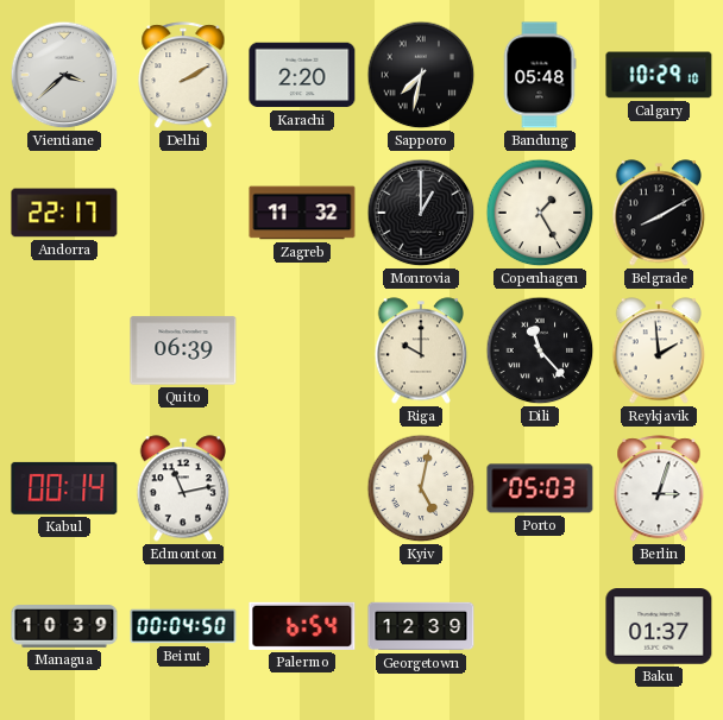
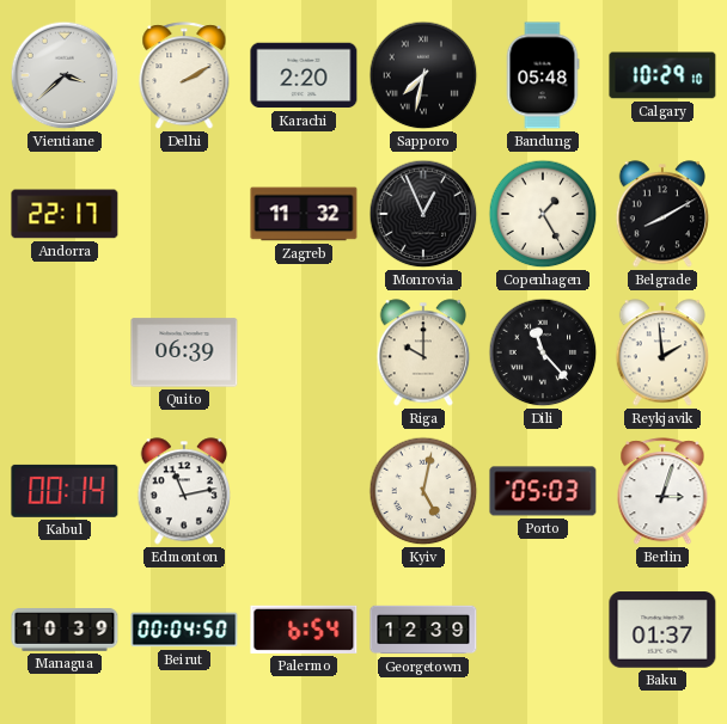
Monrovia: 1:00 -> 12:56
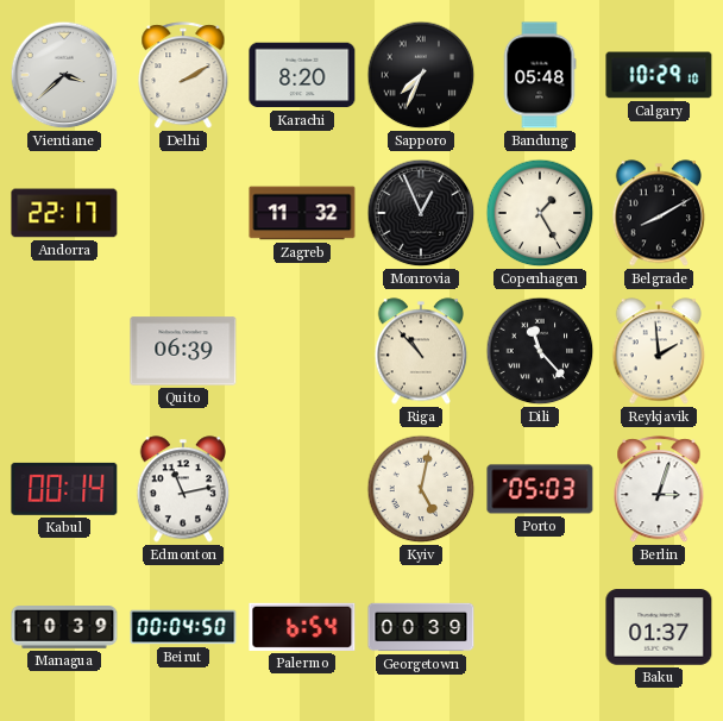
Karachi: 2:20 -> 8:20
Sapporo: 7:32 -> 7:34
Riga: 10:00 -> 10:53
Georgetown: 12:39 -> 00:39
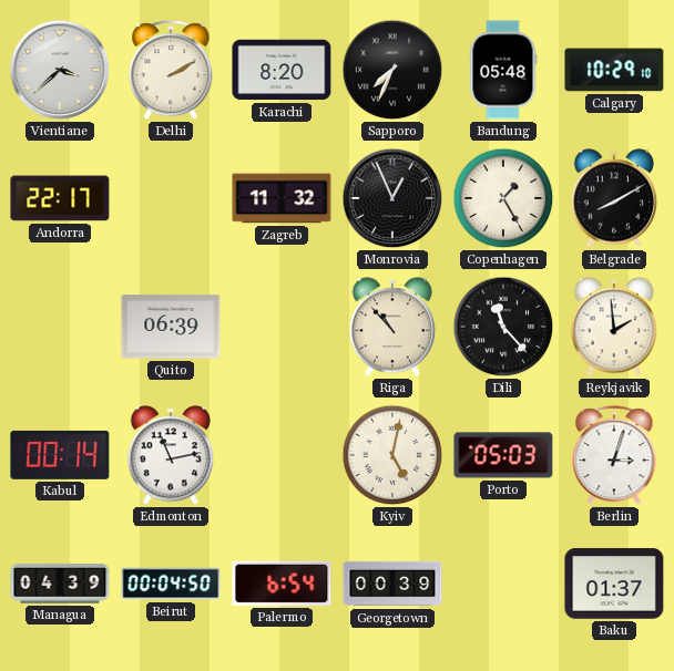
Managua: 10:39 -> 04:39
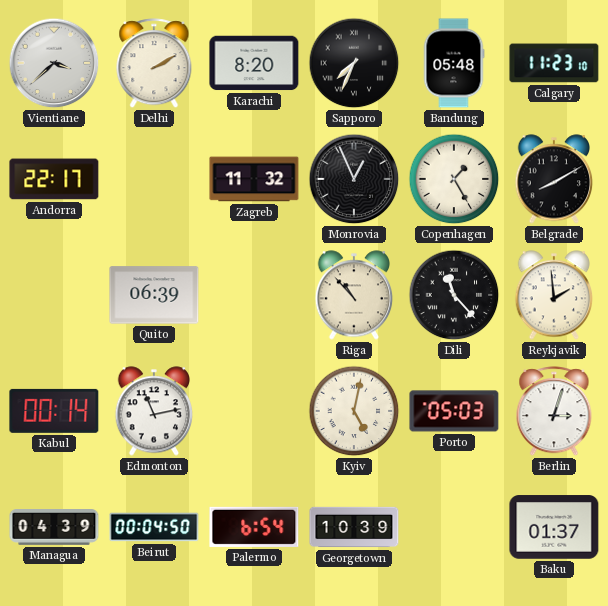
Calgary: 10:29 -> 11:23
Georgetown: 00:39 -> 10:39
